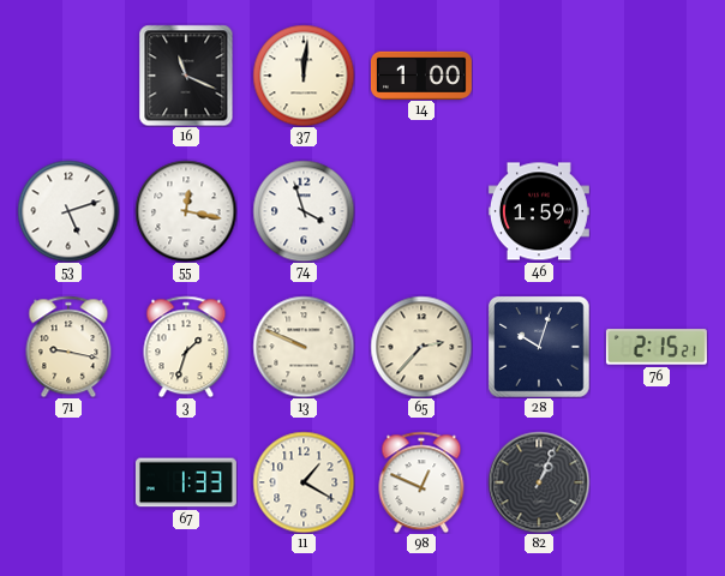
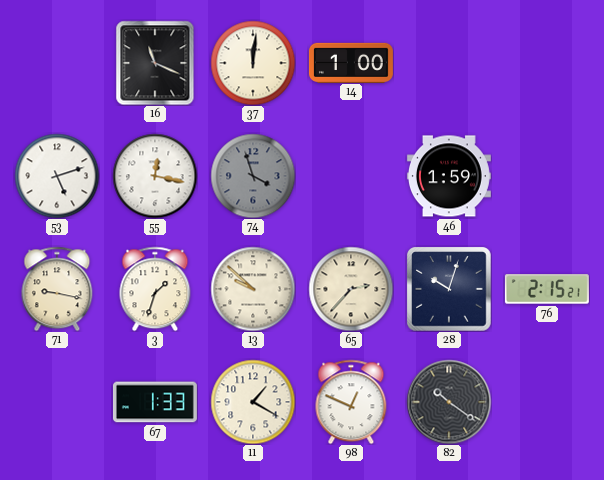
74 dial: white -> grey
13: 9:49 -> 9:52
82: 1:04 -> 10:21
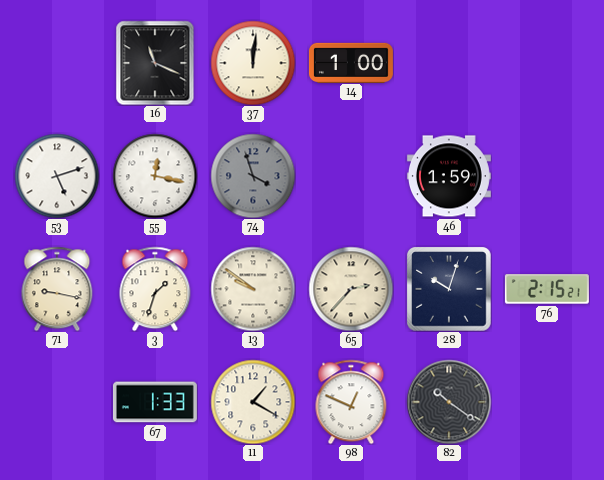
13: 9:52 -> 9:51
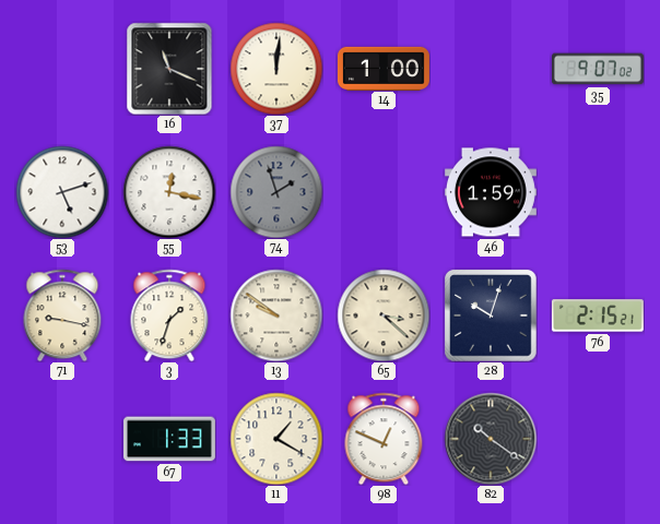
35: none -> 9:07
74: 3:57 -> 1:57
65: 2:37 -> 3:22
